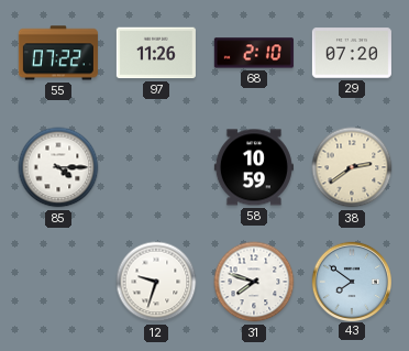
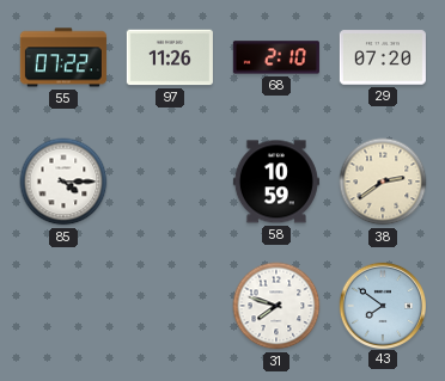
12: 9:33 -> none
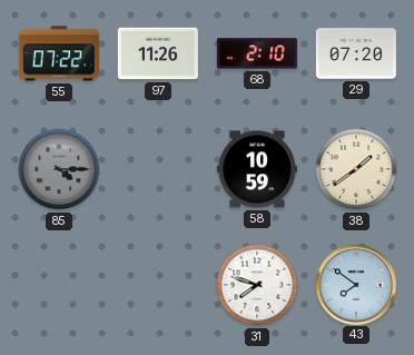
85 dial: white -> grey
38: 2:39 -> 1:39
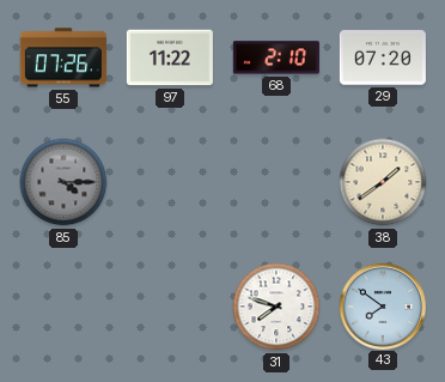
55: 07:22 -> 07:26
97: 11:26 -> 11:22
58: 10:59 -> none
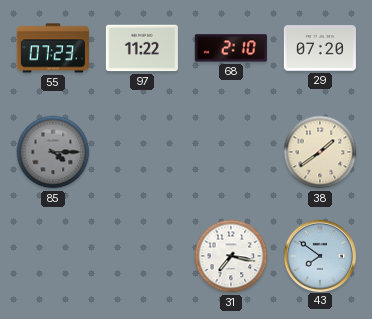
55: 07:26 -> 07:23
31: 7:48 -> 7:17
